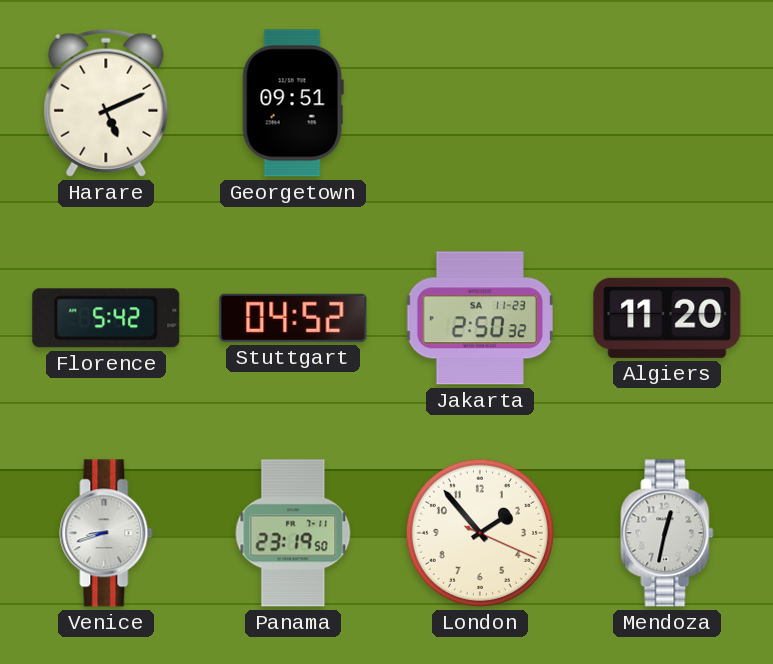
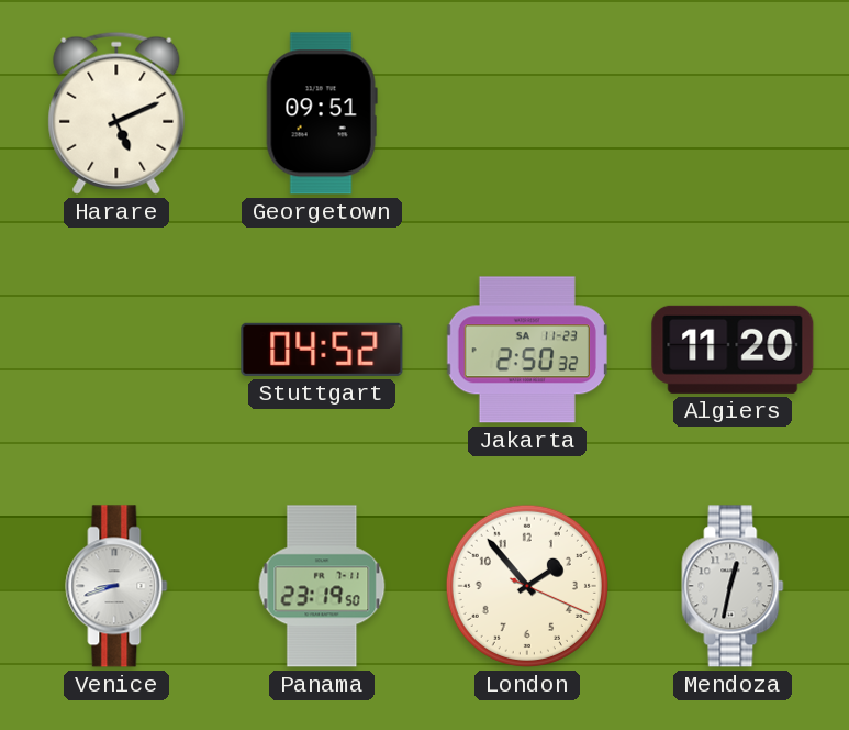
Florence: 5:42 -> none
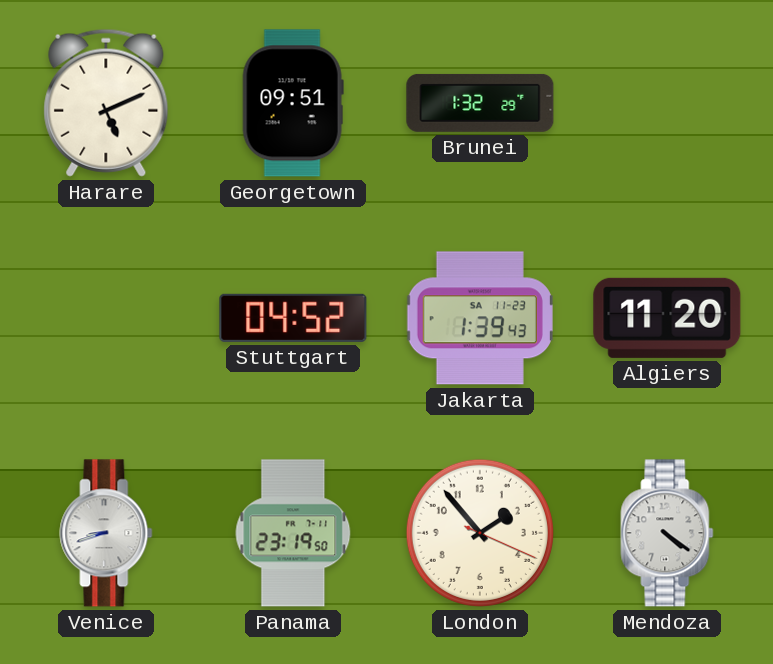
Brunei: none -> 1:32
Jakarta: 2:50 -> 1:39
Mendoza: 12:32 -> 4:21
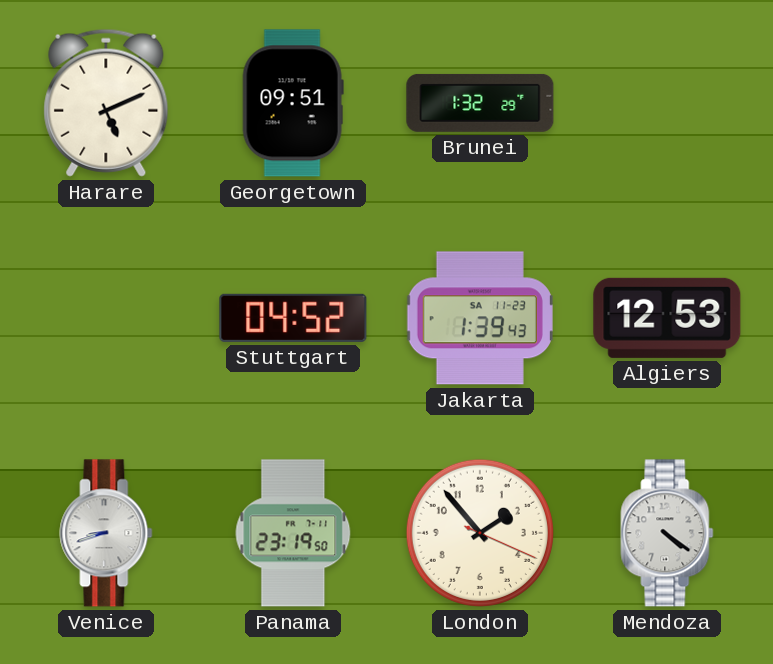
Algiers: 11:20 -> 12:53
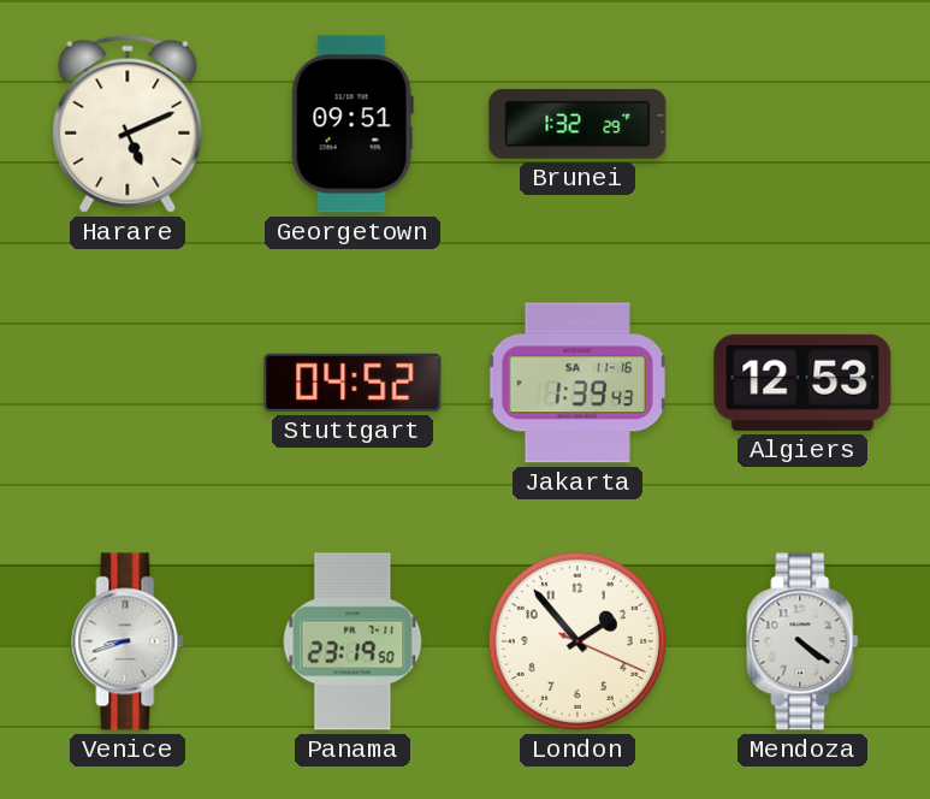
Jakarta date: SA 11-23 -> SA 11-16
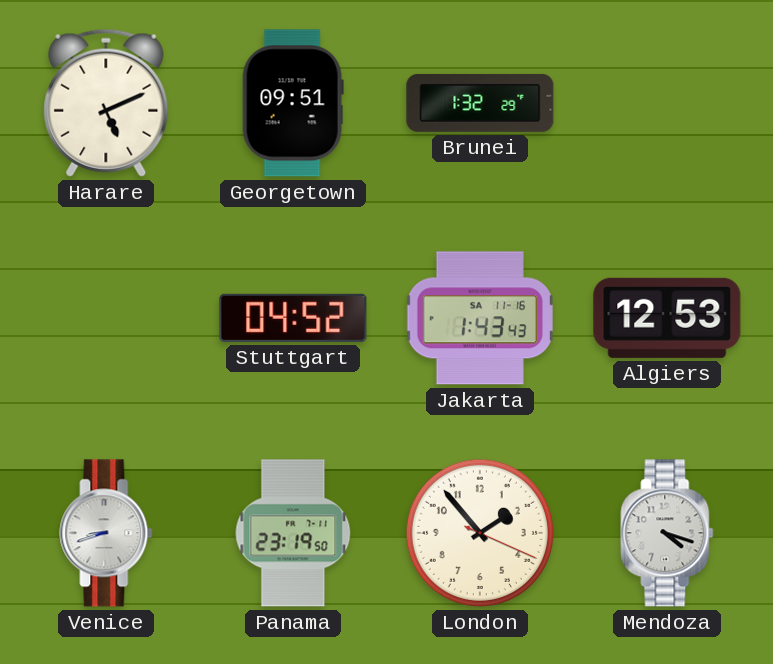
Jakarta: 1:39 -> 1:43
Mendoza: 4:21 -> 4:18
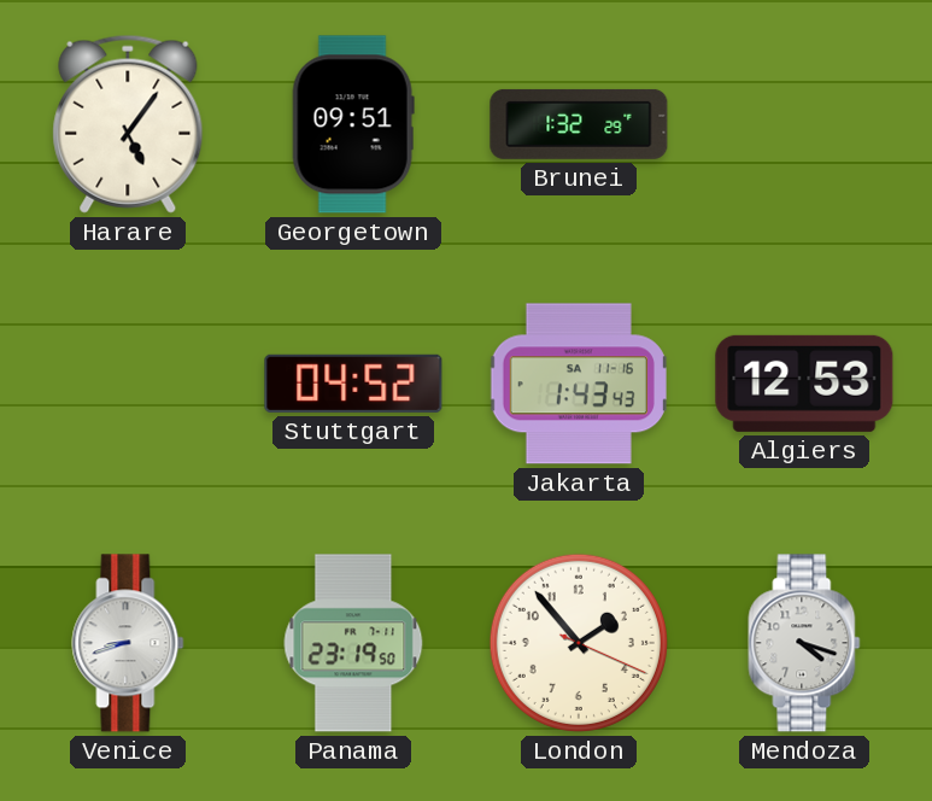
Harare: 5:11 -> 5:06
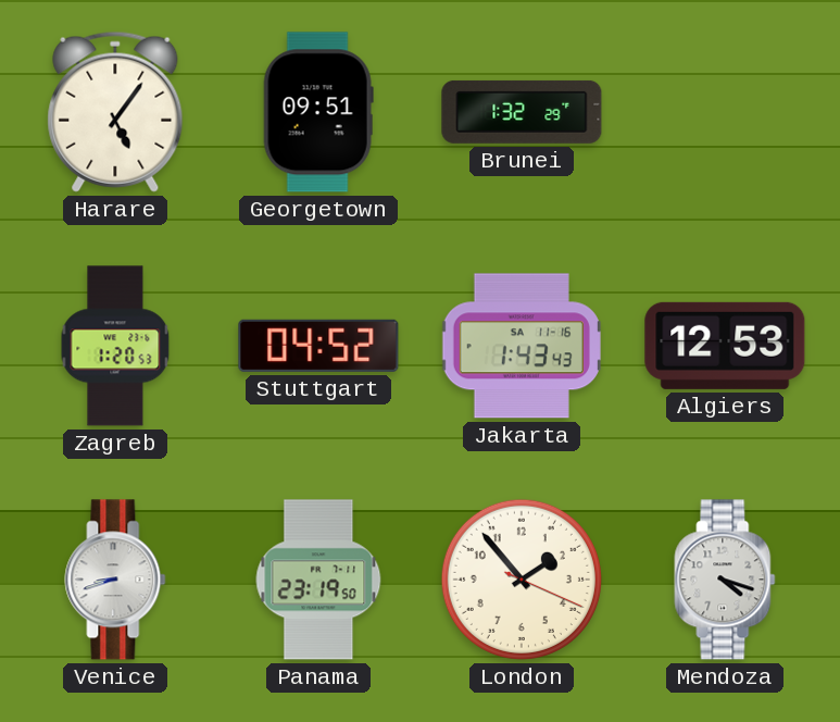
Zagreb: none -> 1:20
